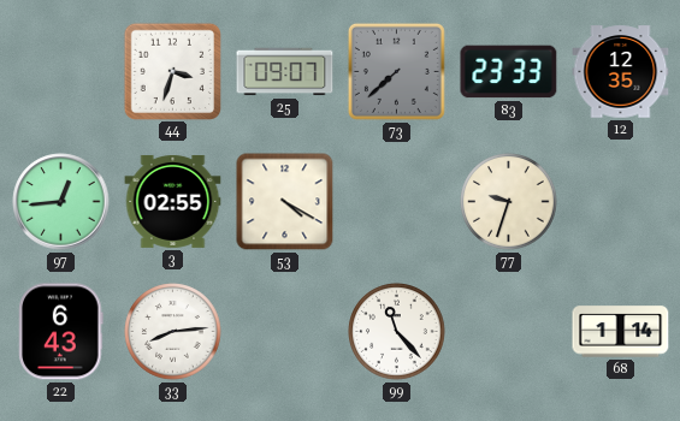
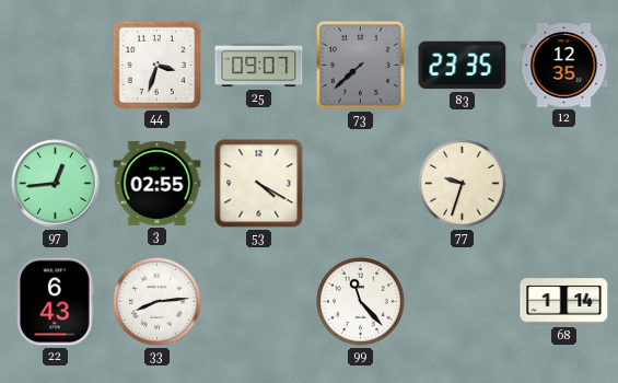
83: 23:33 -> 23:35
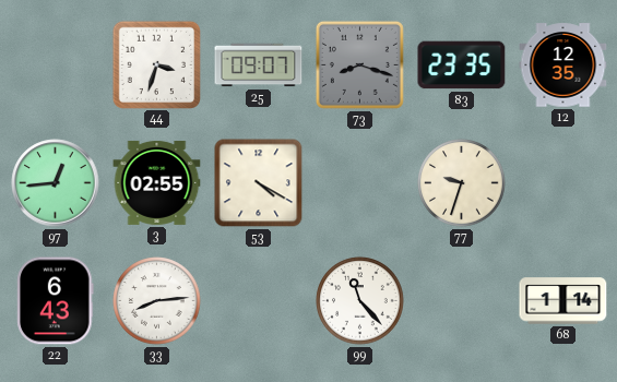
73: 7:38 -> 8:18
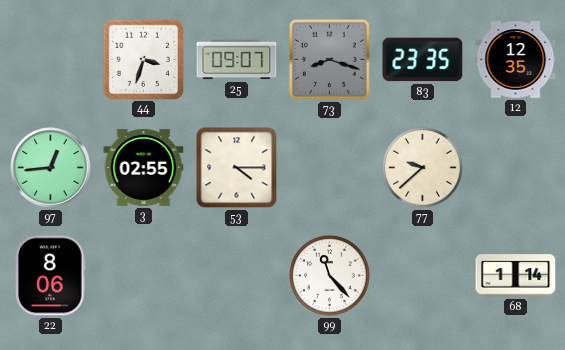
53: 4:20 -> 4:15
77: 9:33 -> 9:38
22: 6:43 -> 8:06
33: 8:14 -> none
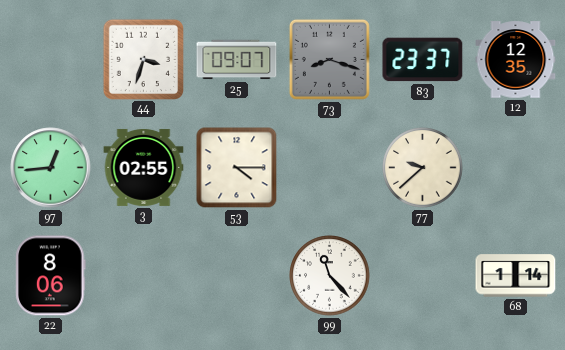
83: 23:35 -> 23:37
